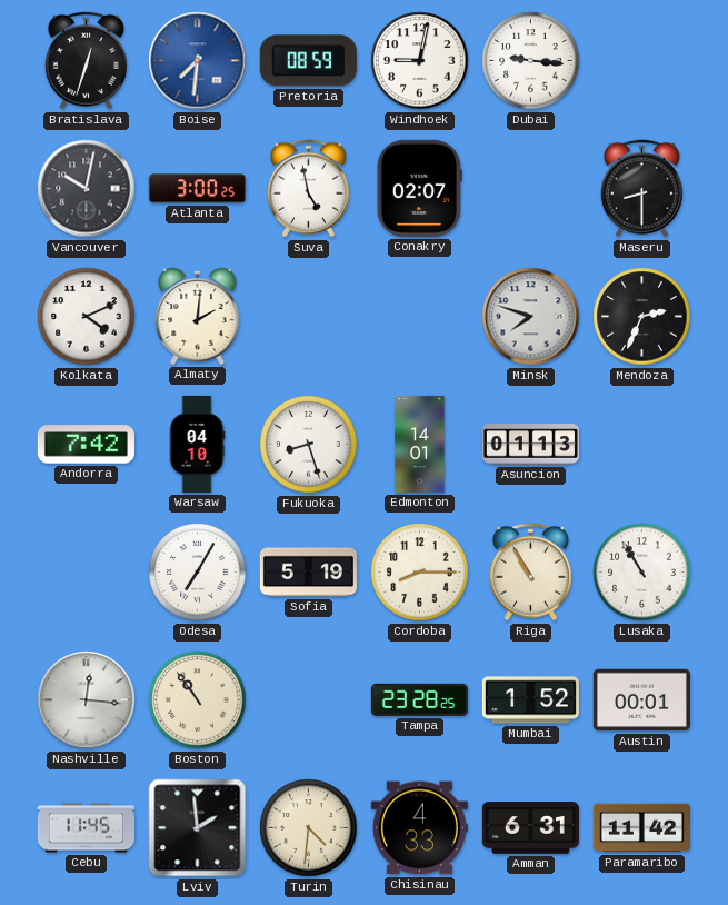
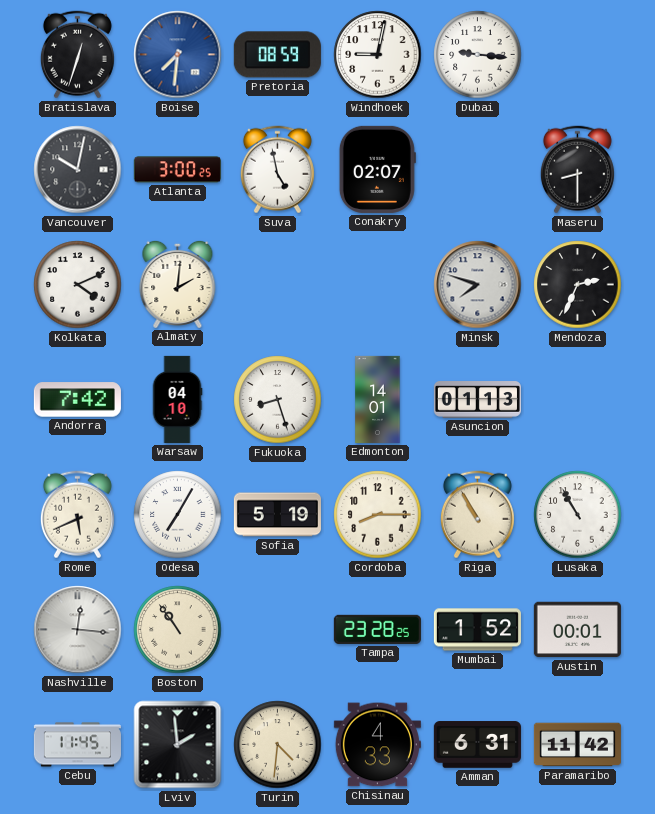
Rome: none -> 5:41
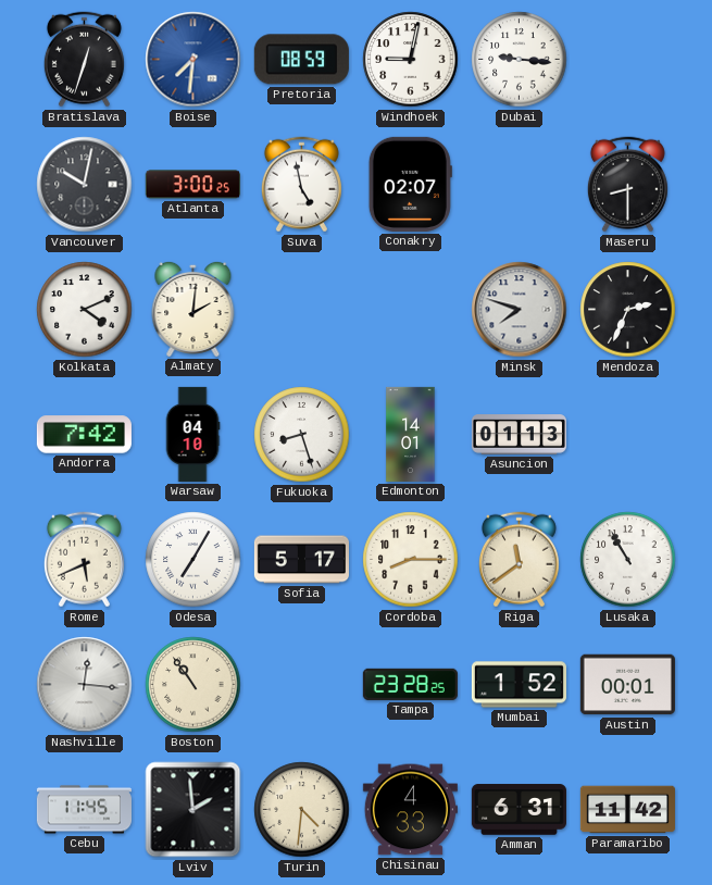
Sofia: 5:19 -> 5:17
Riga: 10:55 -> 11:39
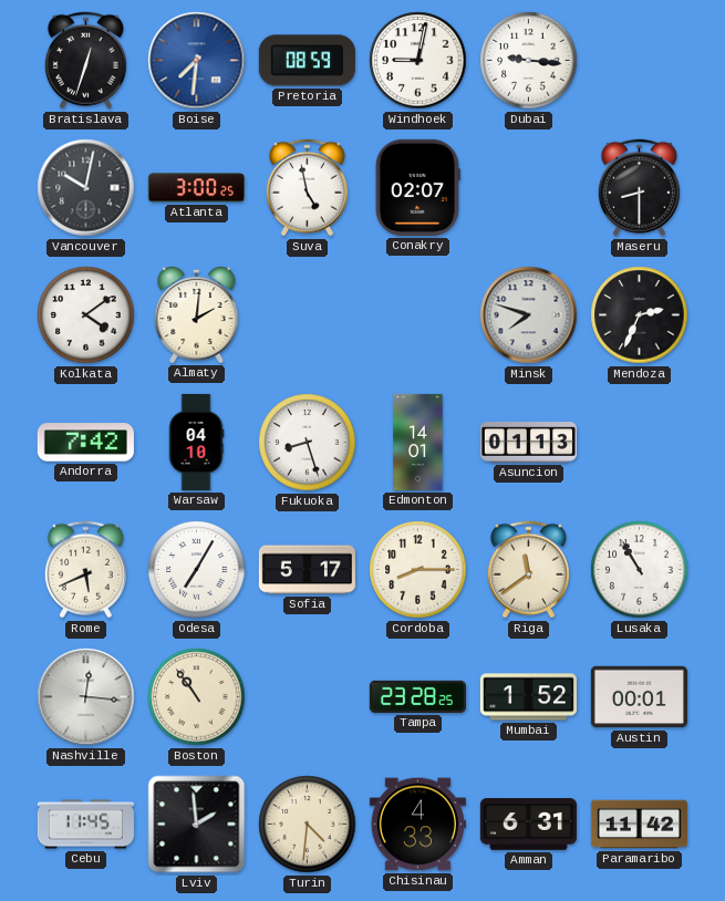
Kolkata: 4:11 -> 4:09
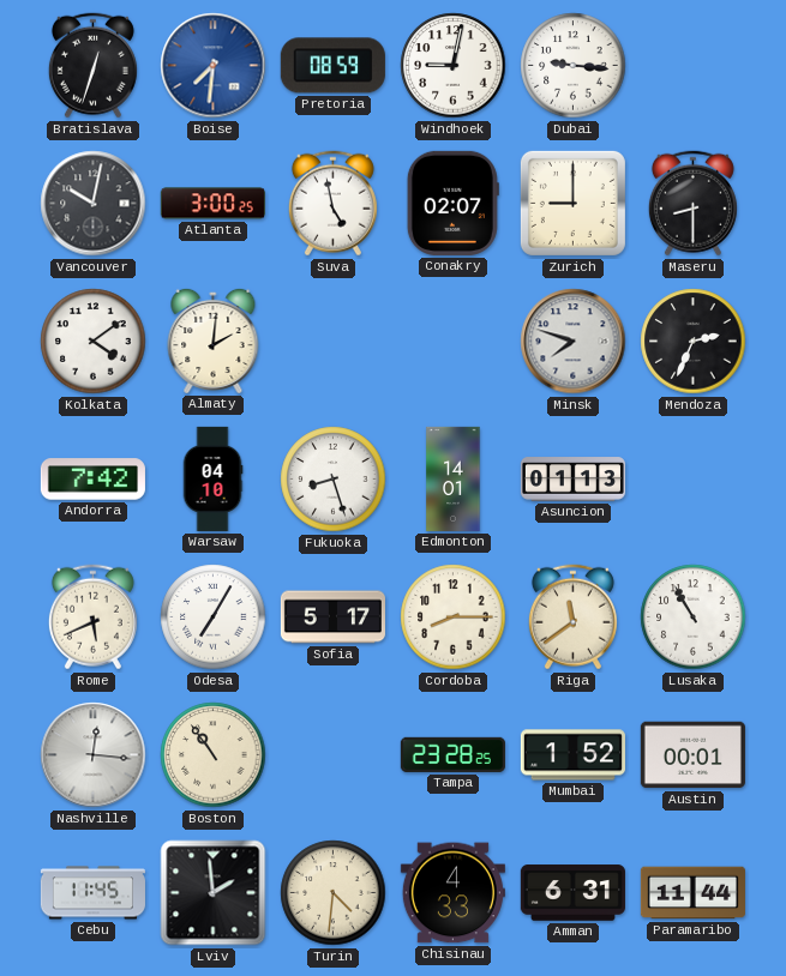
Zurich: none -> 9:00
Paramaribo: 11:42 -> 11:44
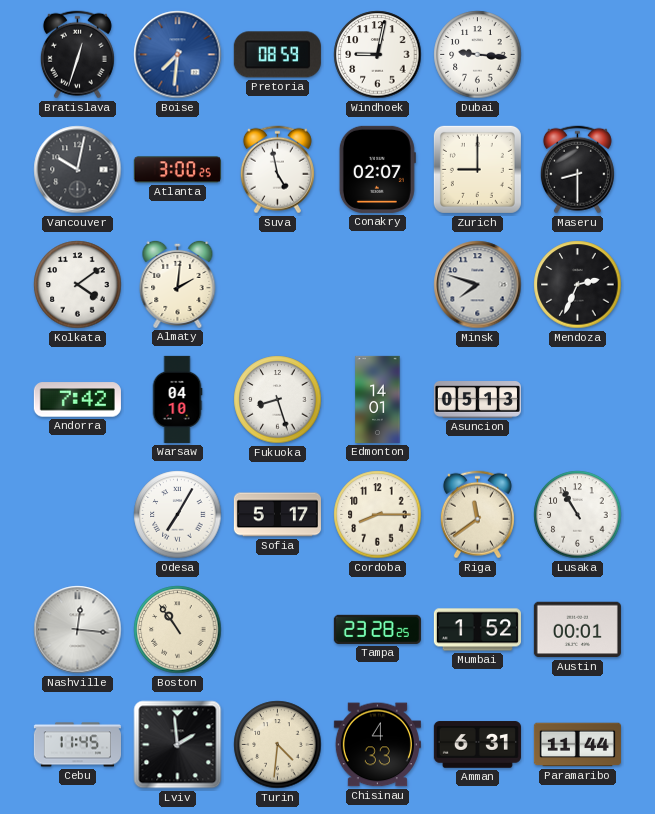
Asuncion: 01:13 -> 05:13
Rome: 5:41 -> none
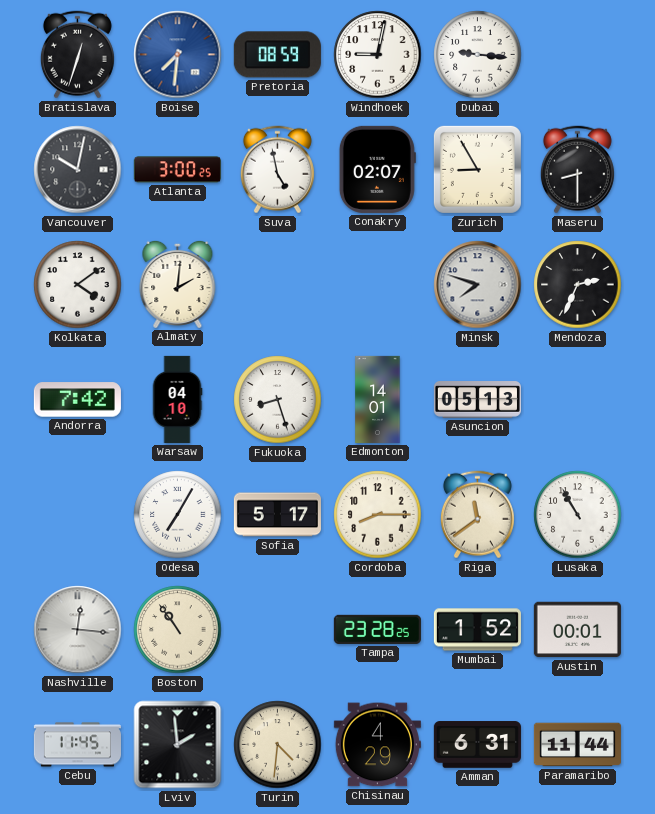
Zurich: 9:00 -> 8:55
Chisinau: 4:33 -> 4:29
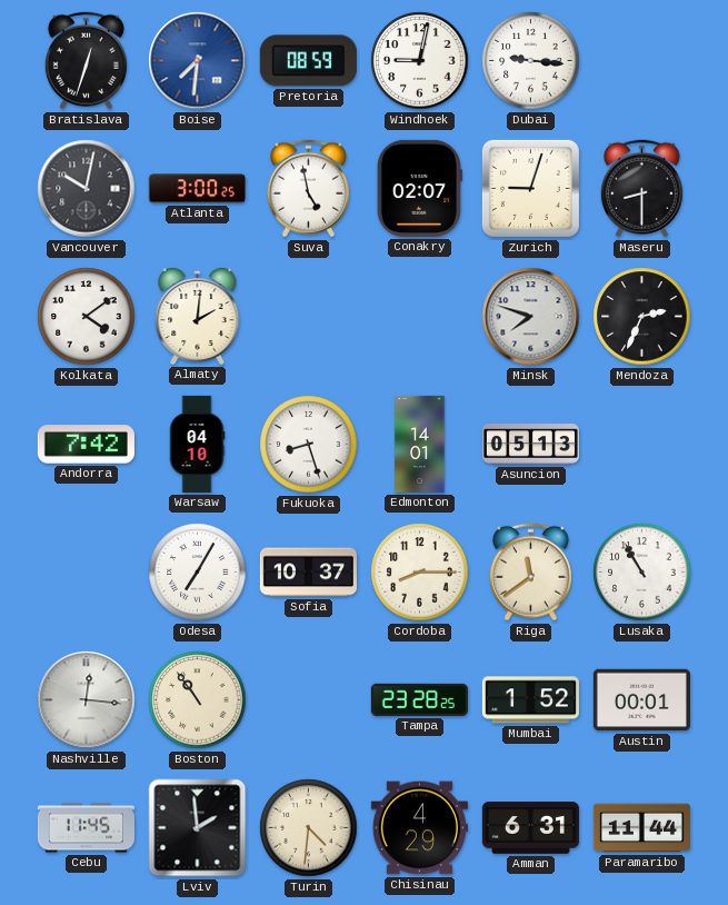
Zurich: 8:55 -> 9:03
Sofia: 5:17 -> 10:37
